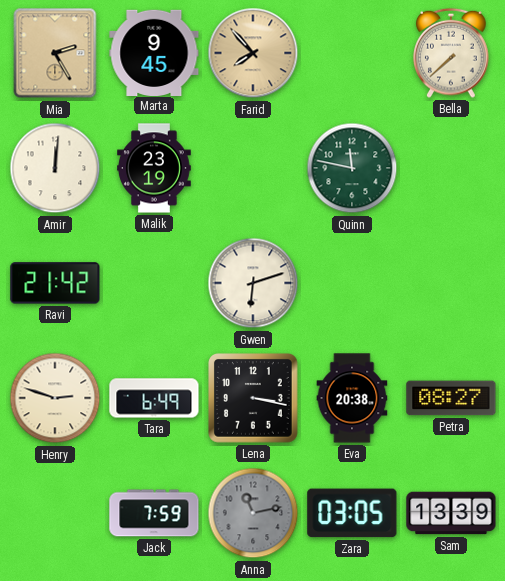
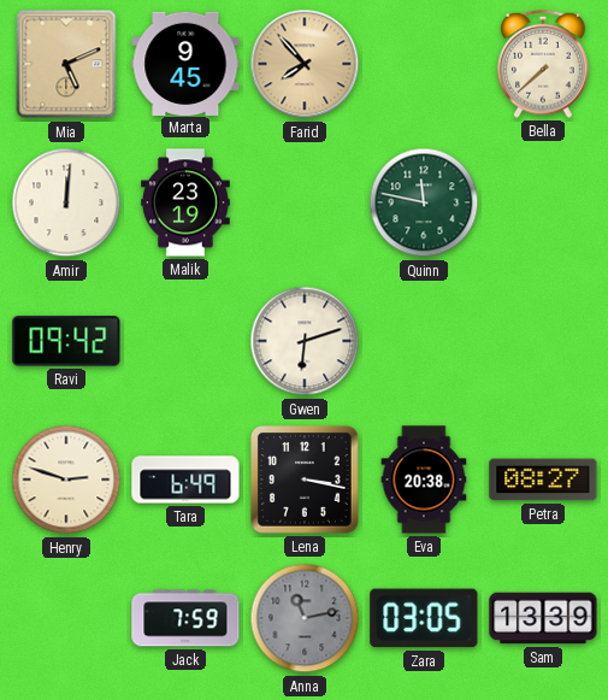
Mia: 2:25 -> 5:11
Ravi: 21:42 -> 09:42
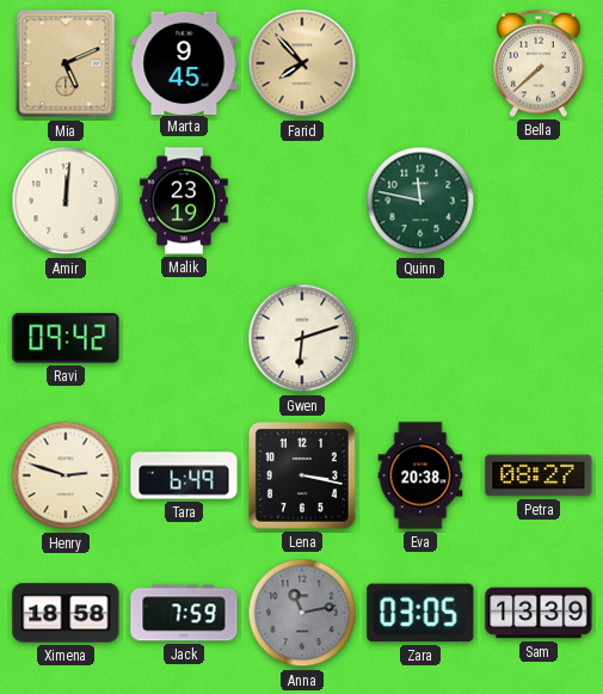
Ximena: none -> 18:58
